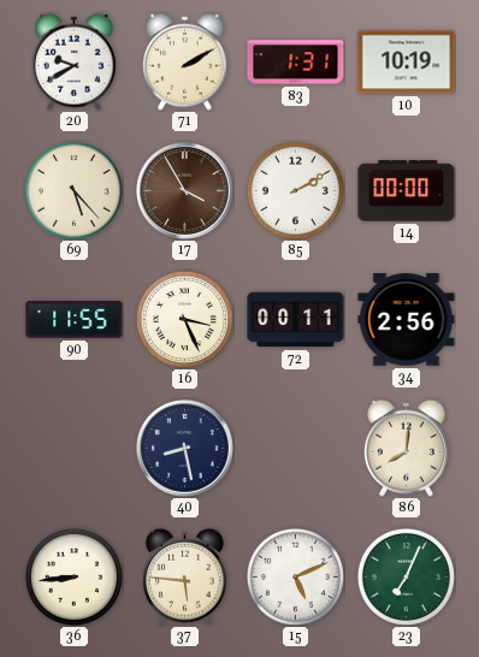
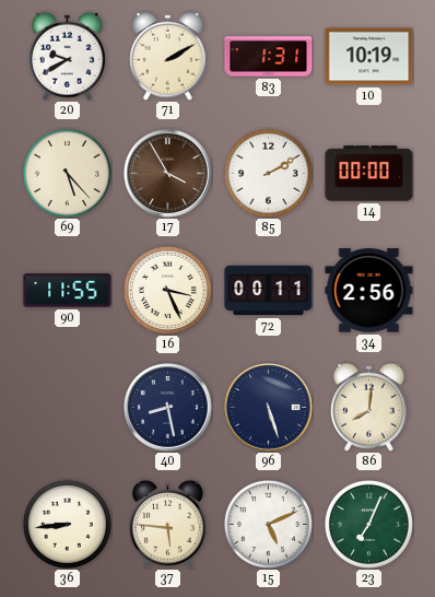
96: none -> 5:27
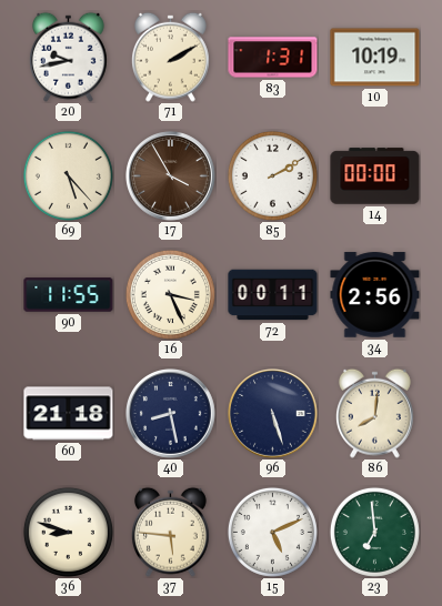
20: 9:40 -> 9:43
60: none -> 21:18
36: 8:44 -> 8:48
23: 7:04 -> 6:59
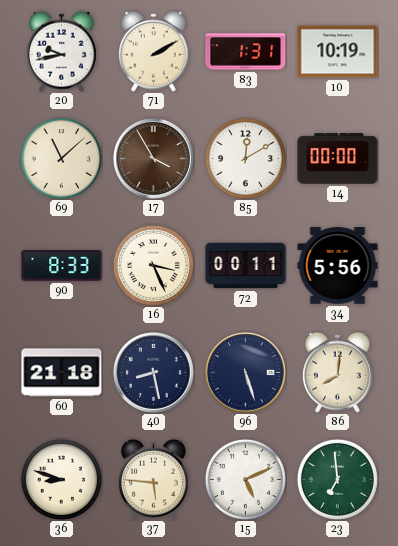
69: 5:23 -> 11:08
85: 2:10 -> 12:10
90: 11:55 -> 8:33
34: 2:56 -> 5:56
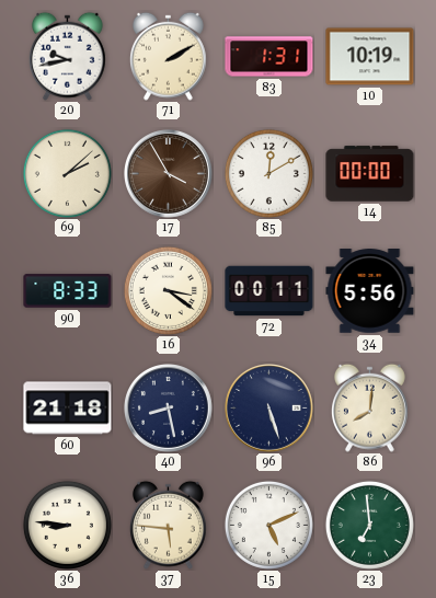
69: 11:08 -> 2:08
16: 3:26 -> 3:21
36: 8:48 -> 8:46
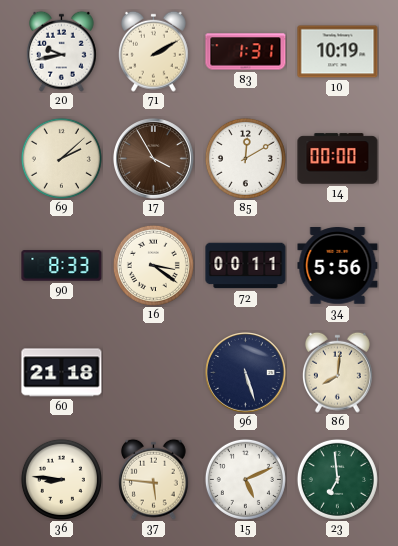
40: 8:28 -> none
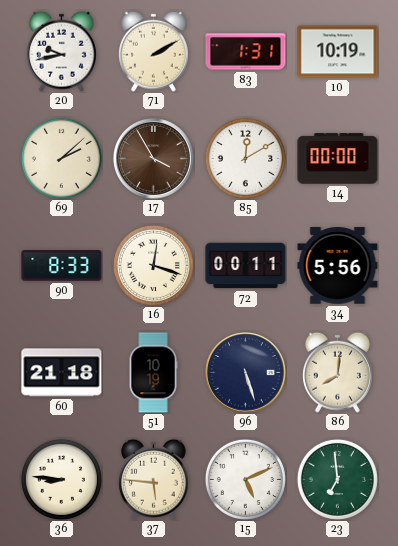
16: 3:21 -> 12:18
51: none -> 10:19
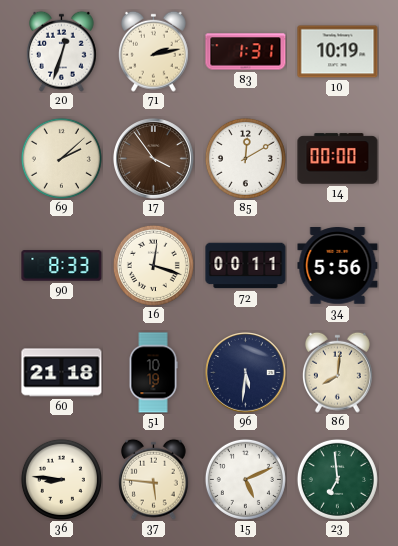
20: 9:43 -> 12:33
71: 2:10 -> 2:13
17: 3:55 -> 3:54
96: 5:27 -> 5:31
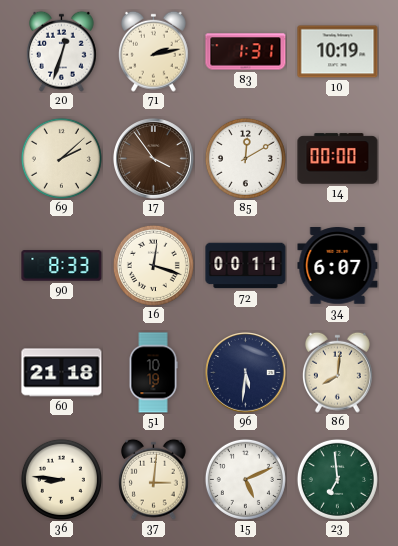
34: 5:56 -> 6:07
37: 5:46 -> 3:01
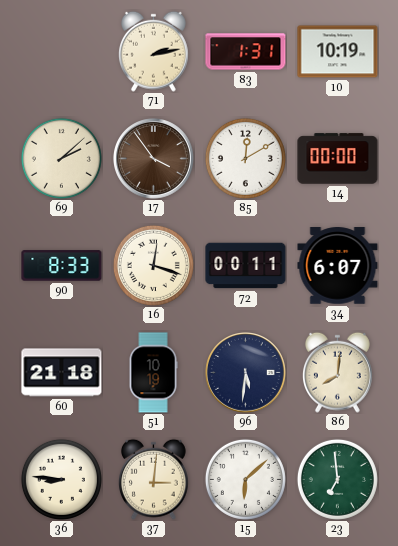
20: 12:33 -> none
15: 5:11 -> 6:08
